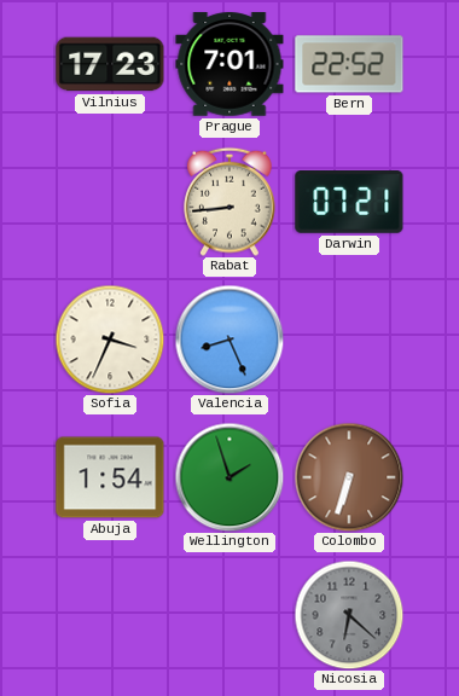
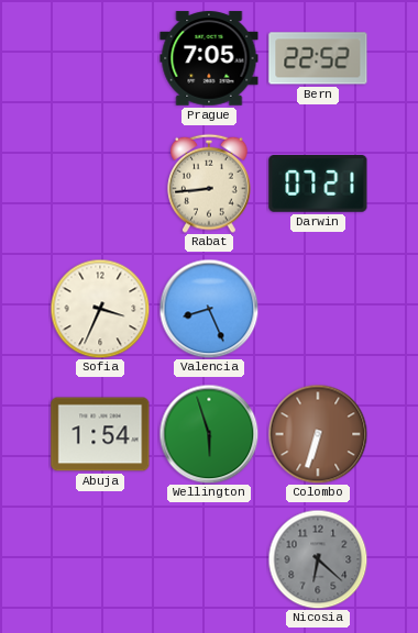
Vilnius: 17:23 -> none
Prague: 7:01 -> 7:05
Wellington: 1:57 -> 5:57
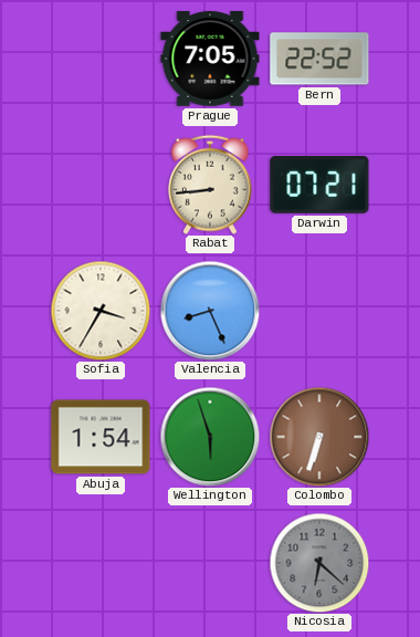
Sofia: 3:34 -> 3:35
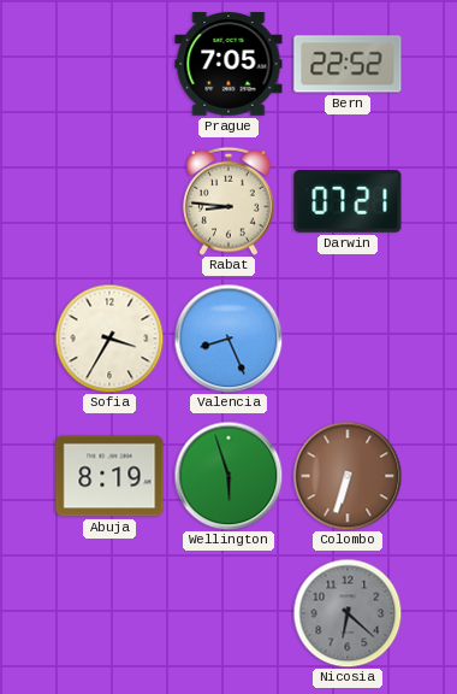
Rabat: 8:44 -> 8:46
Abuja: 1:54 -> 8:19
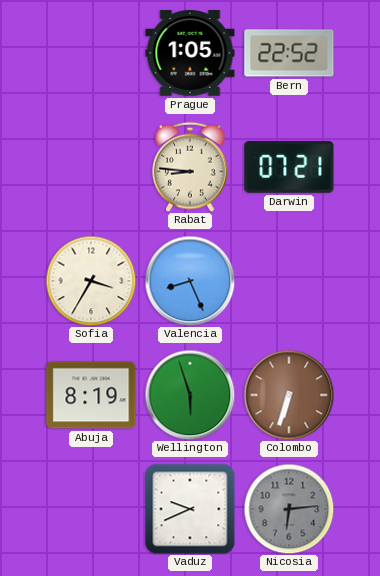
Prague: 7:05 -> 1:05
Vaduz: none -> 9:41
Nicosia: 6:22 -> 6:14
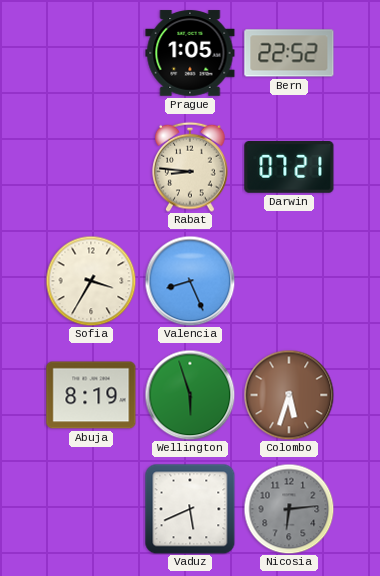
Colombo: 6:33 -> 5:33
Vaduz: 9:41 -> 5:41
